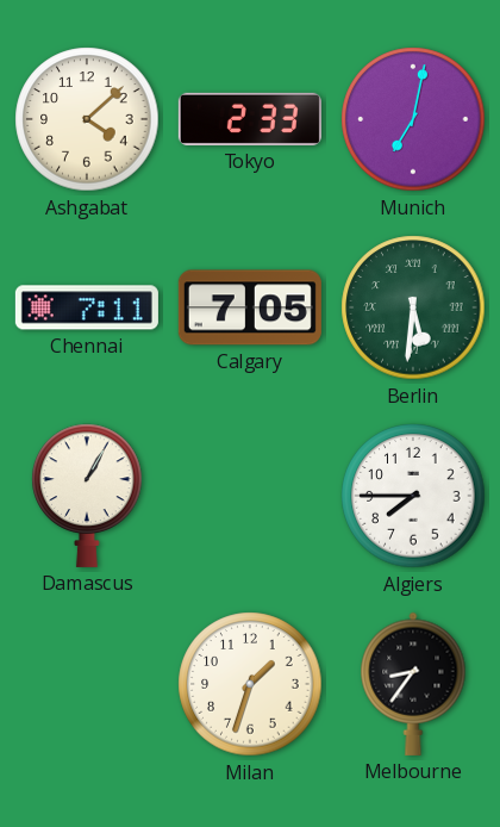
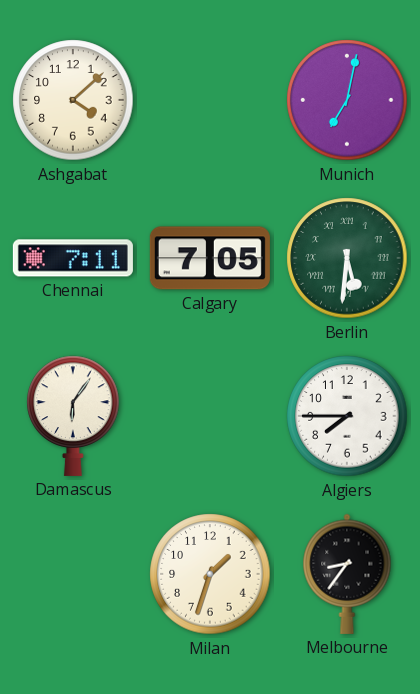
Tokyo: 2:33 -> none
Damascus: 1:05 -> 6:06
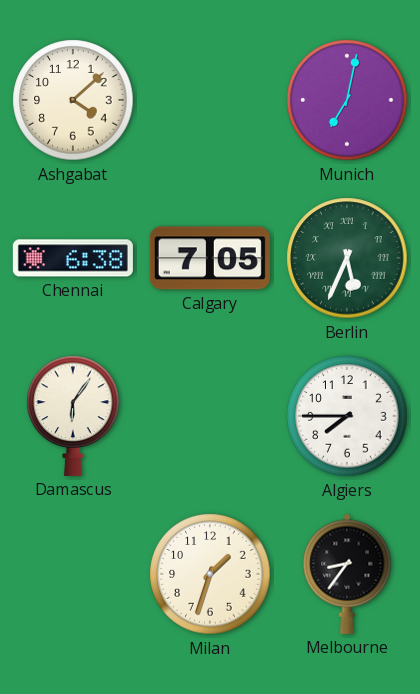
Chennai: 7:11 -> 6:38
Berlin: 5:31 -> 5:34
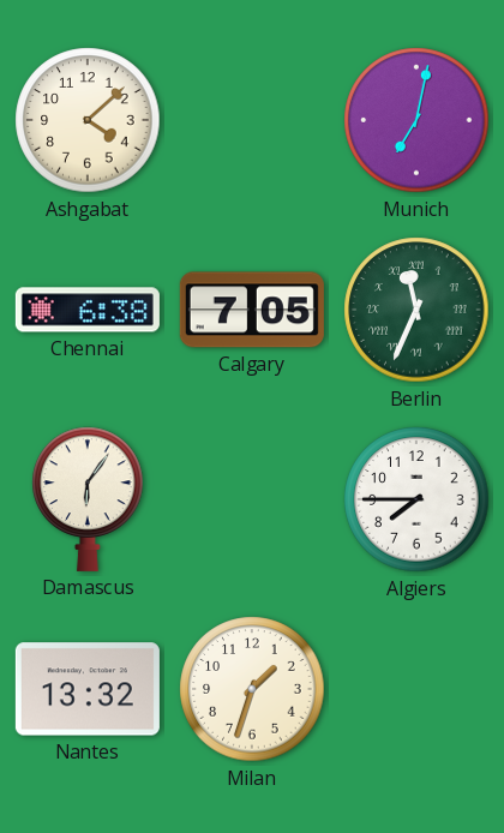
Berlin: 5:34 -> 11:34
Nantes: none -> 13:32
Melbourne: 8:36 -> none
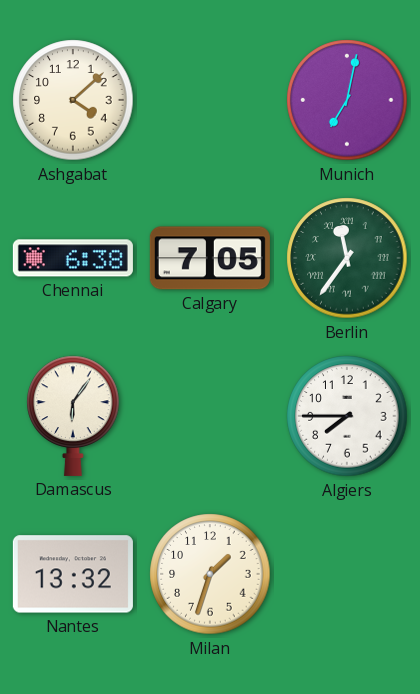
Berlin: 11:34 -> 11:36
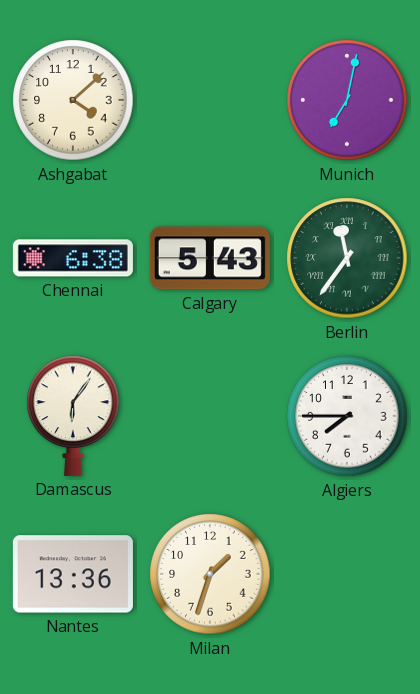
Calgary: 7:05 -> 5:43
Nantes: 13:32 -> 13:36
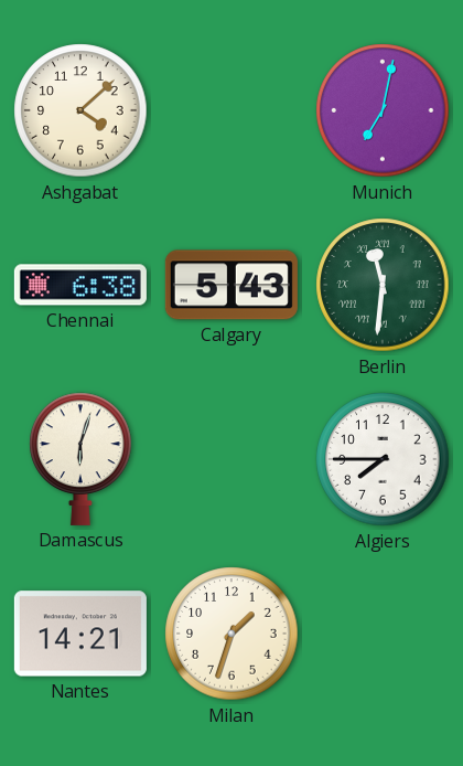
Berlin: 11:36 -> 11:31
Damascus: 6:06 -> 6:03
Nantes: 13:36 -> 14:21
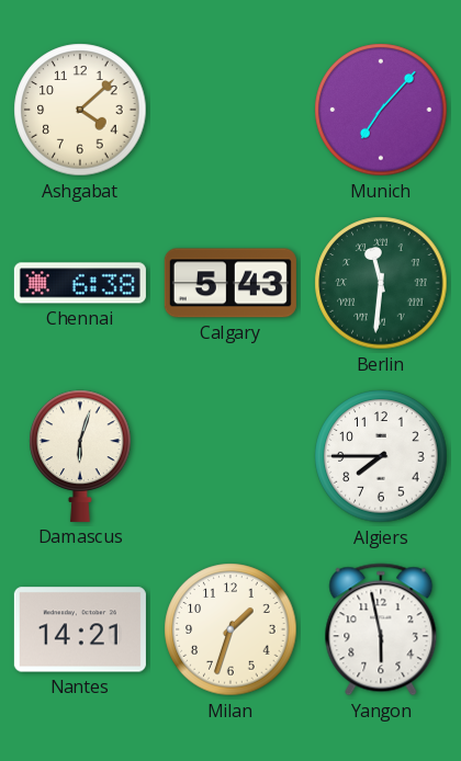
Munich: 7:02 -> 7:07
Yangon: none -> 5:58
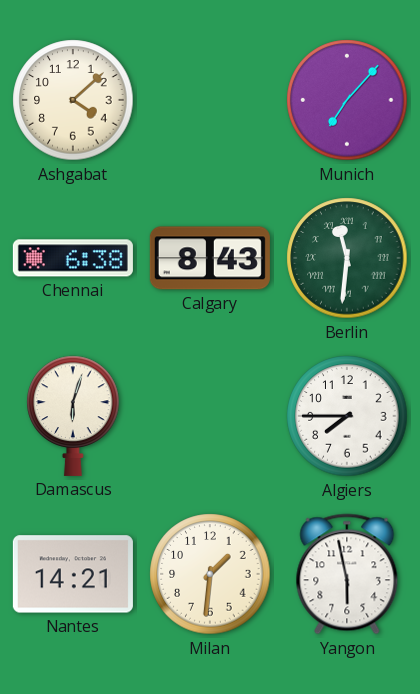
Calgary: 5:43 -> 8:43
Milan: 1:33 -> 1:31
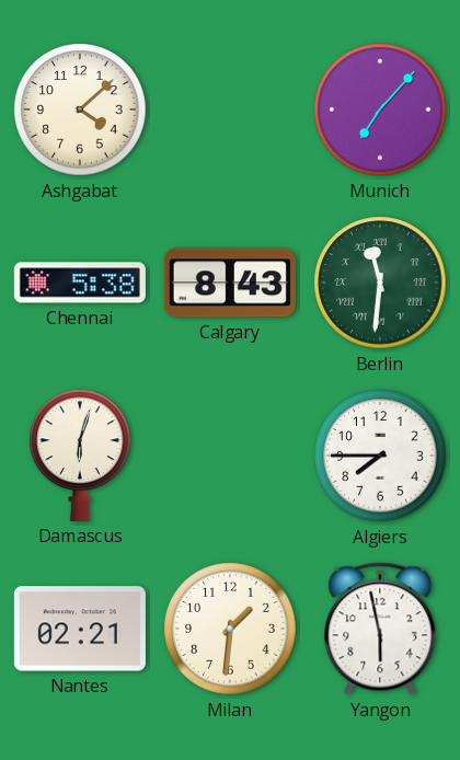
Chennai: 6:38 -> 5:38
Nantes: 14:21 -> 02:21
